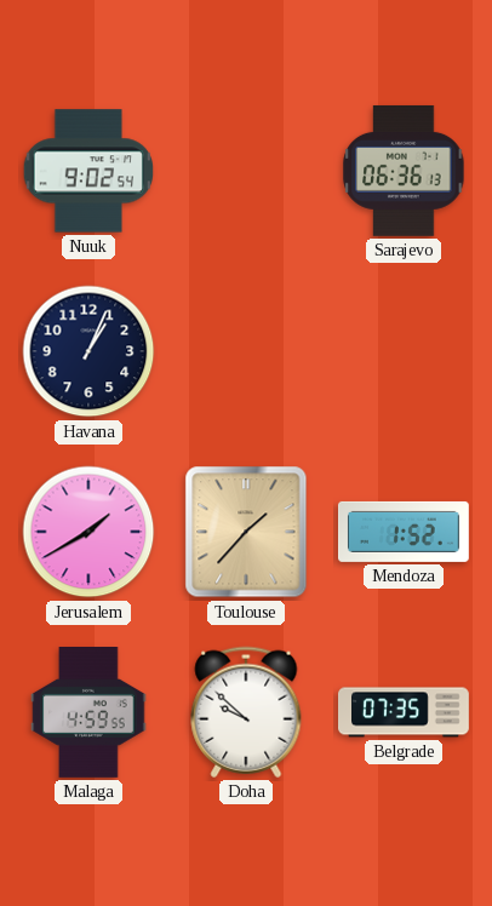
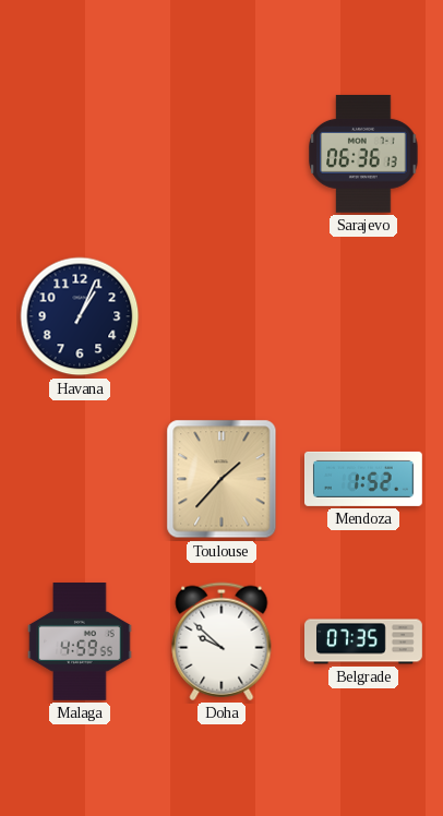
Nuuk: 9:02 -> none
Jerusalem: 1:40 -> none
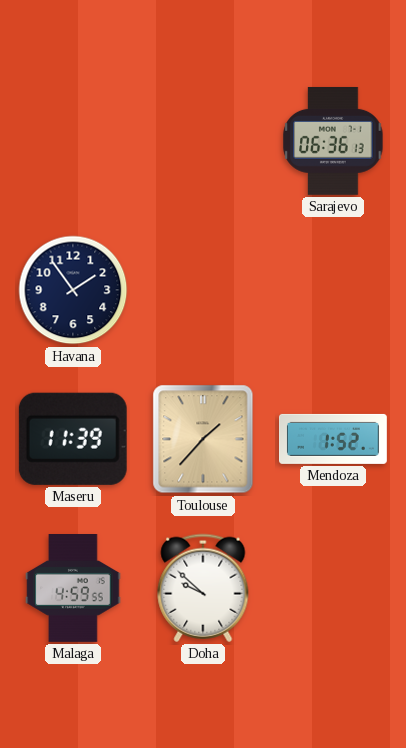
Havana: 1:04 -> 1:54
Maseru: none -> 11:39
Belgrade: 07:35 -> none
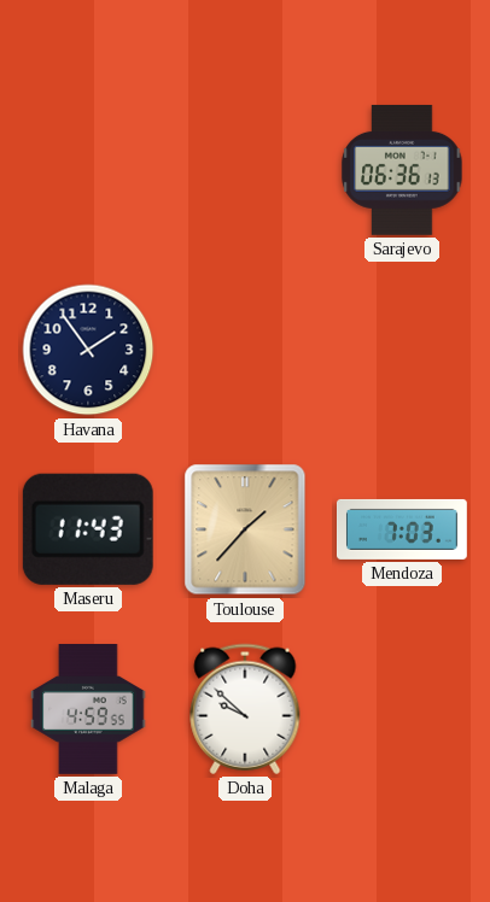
Maseru: 11:39 -> 11:43
Mendoza: 1:52 -> 7:03
